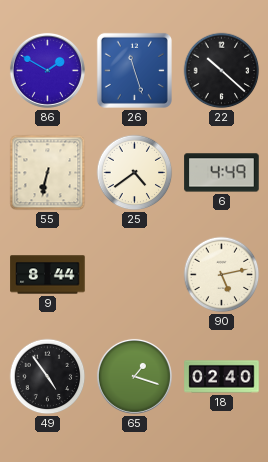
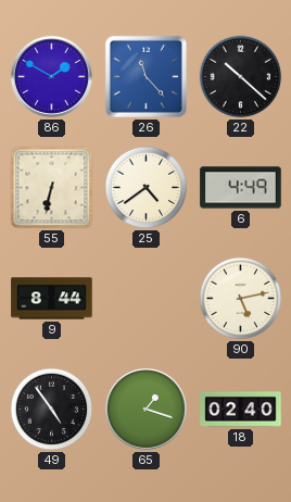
26: 11:27 -> 11:23
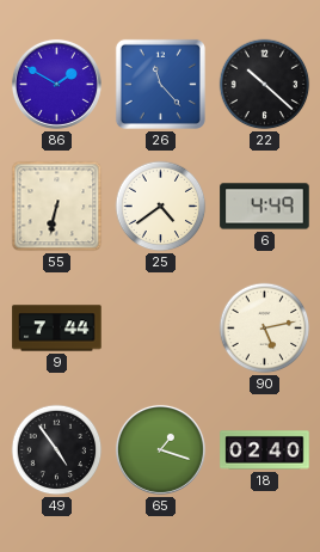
9: 8:44 -> 7:44
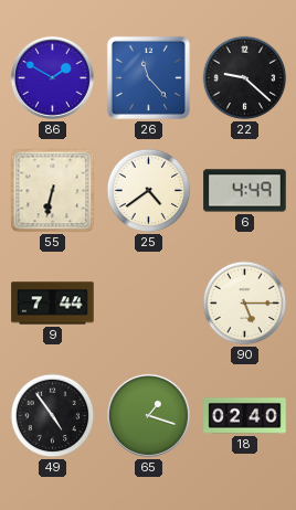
22: 10:22 -> 9:22
90: 5:13 -> 5:15
